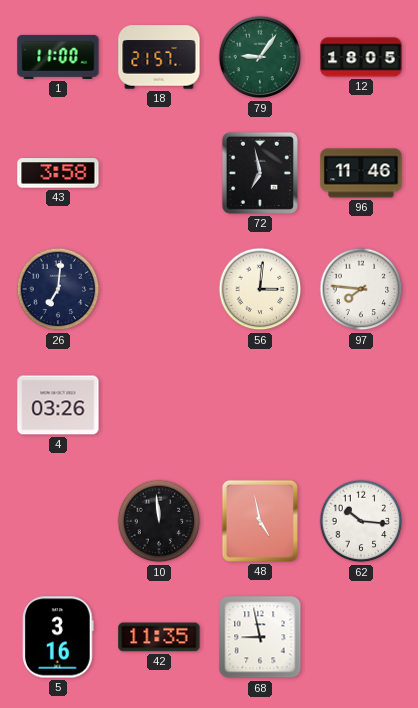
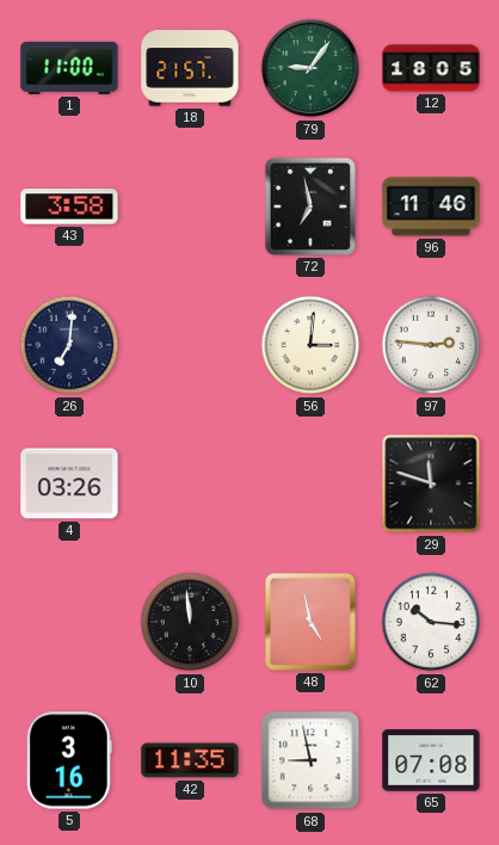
97: 7:46 -> 2:46
29: none -> 11:48
65: none -> 07:08
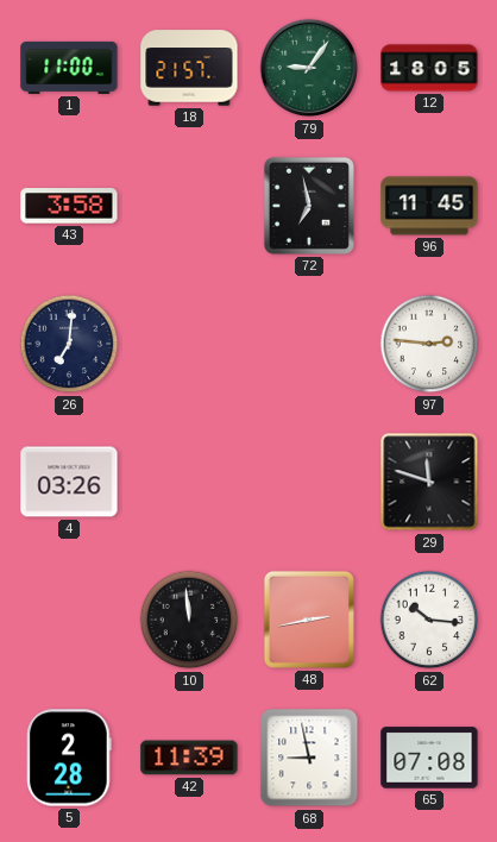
96: 11:46 -> 11:45
56: 3:01 -> none
48: 4:58 -> 2:43
5: 3:16 -> 2:28
42: 11:35 -> 11:39
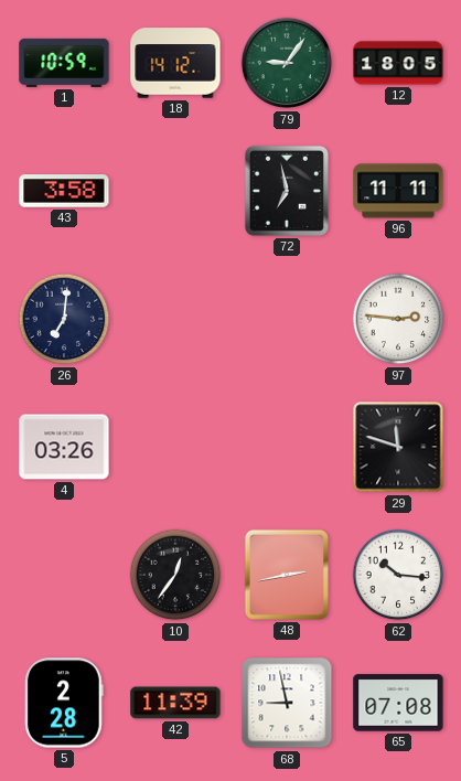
1: 11:00 -> 10:59
18: 21:57 -> 14:12
96: 11:45 -> 11:11
10: 11:59 -> 12:36
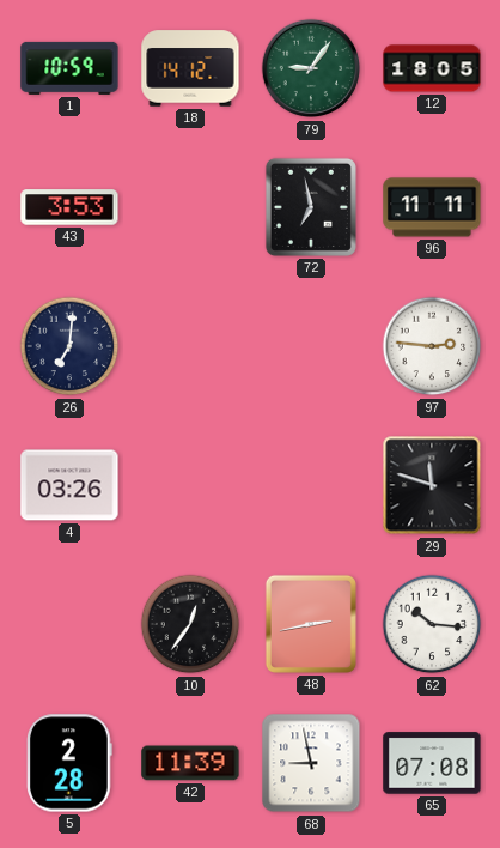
43: 3:58 -> 3:53
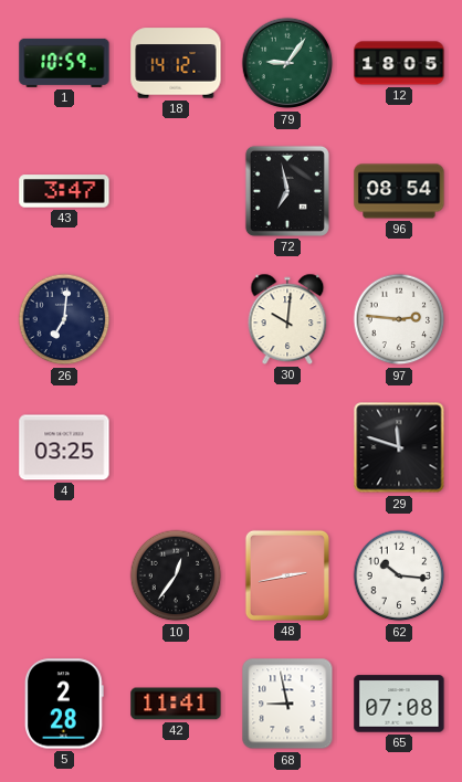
43: 3:53 -> 3:47
96: 11:11 -> 08:54
30: none -> 10:01
4: 03:26 -> 03:25
42: 11:39 -> 11:41
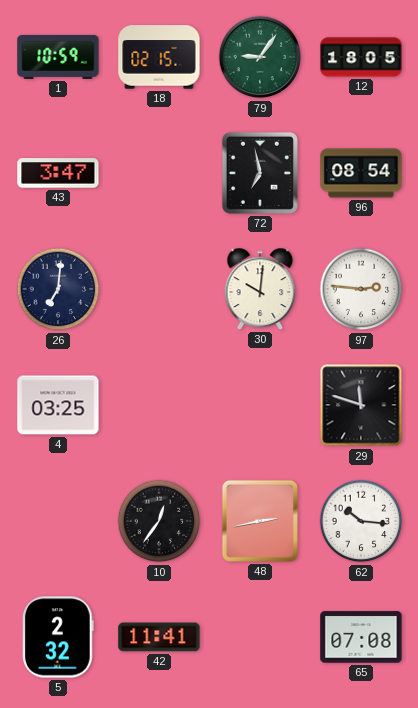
18: 14:12 -> 02:15
5: 2:28 -> 2:32
68: 8:58 -> none
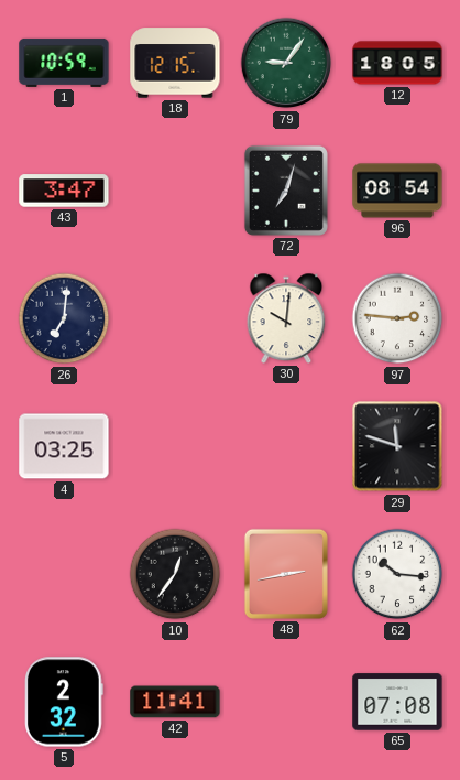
18: 02:15 -> 12:15
72: 6:58 -> 7:03
